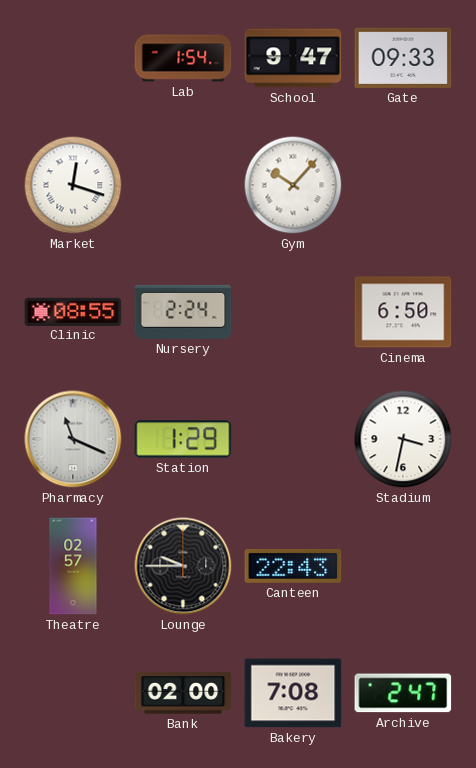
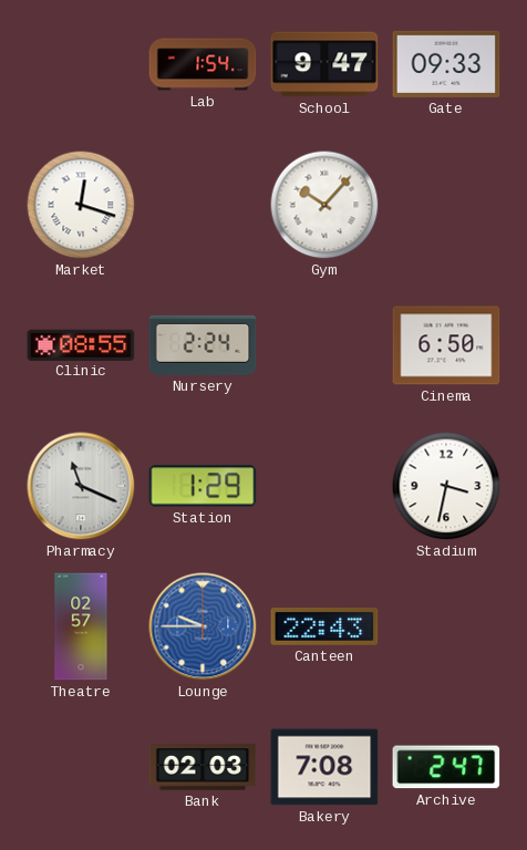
Lounge dial: black -> blue
Bank: 02:00 -> 02:03
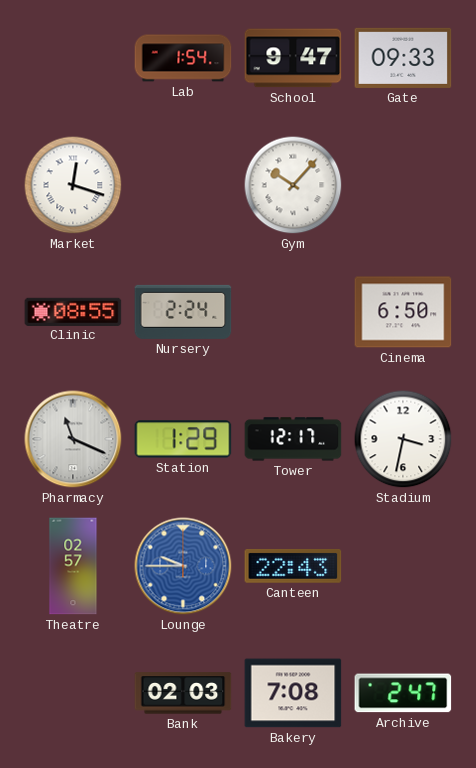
Tower: none -> 12:17
